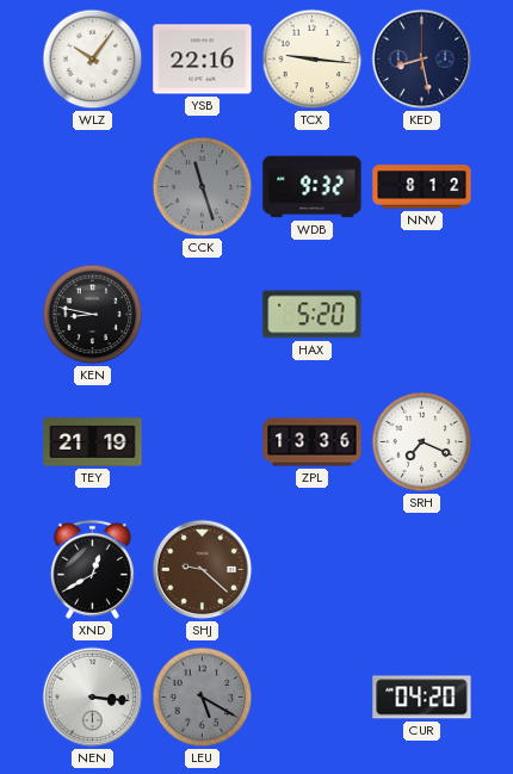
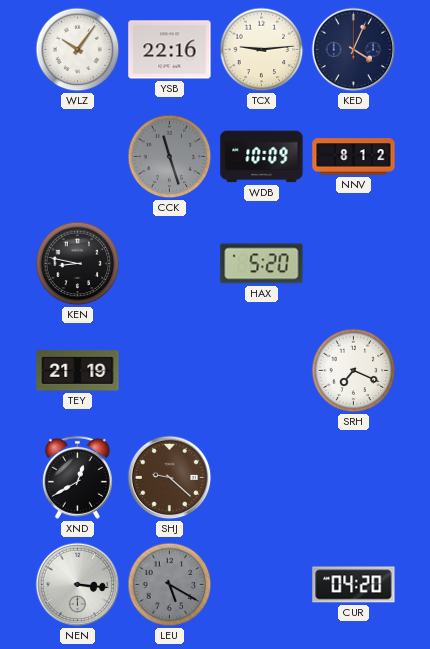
TCX: 9:16 -> 9:14
KED: 8:28 -> 4:04
WDB: 9:32 -> 10:09
ZPL: 13:36 -> none
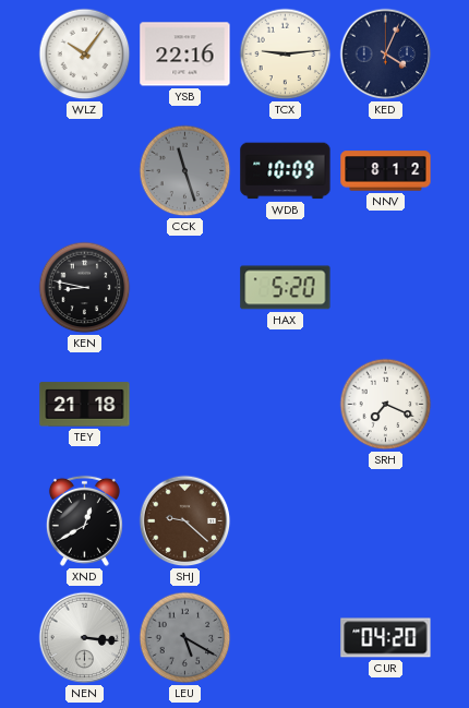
TEY: 21:19 -> 21:18
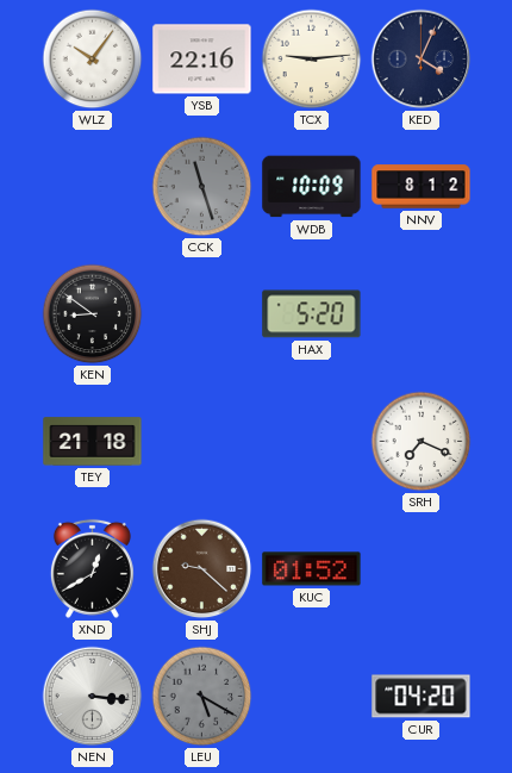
KEN: 8:47 -> 8:51
KUC: none -> 01:52
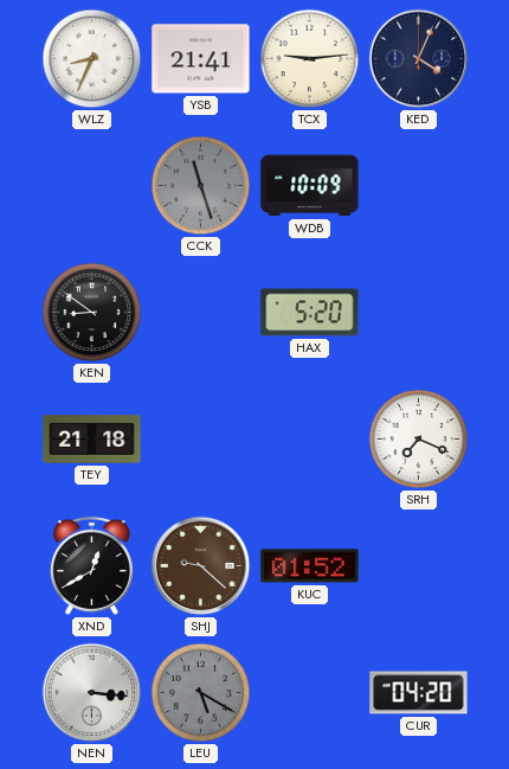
WLZ: 10:06 -> 8:34
YSB: 22:16 -> 21:41
NNV: 8:12 -> none
